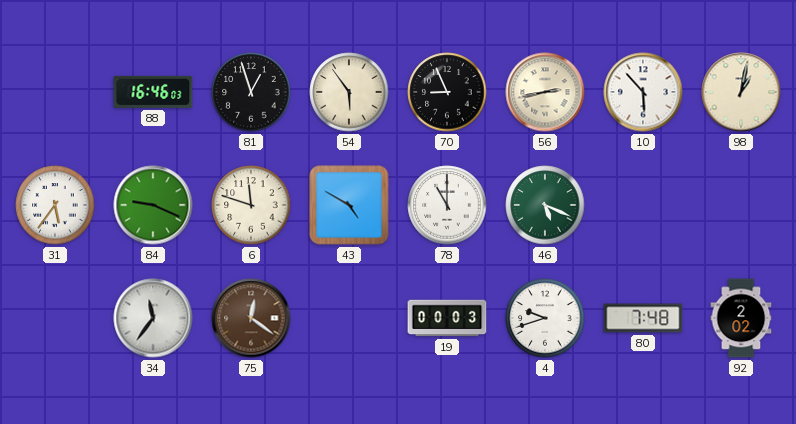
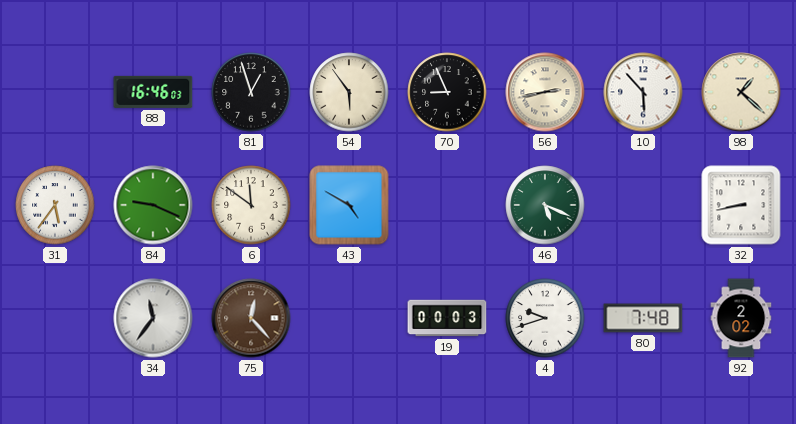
98: 1:02 -> 1:22
6: 11:48 -> 11:51
78: 11:00 -> none
32: none -> 8:43
75: 12:21 -> 12:23
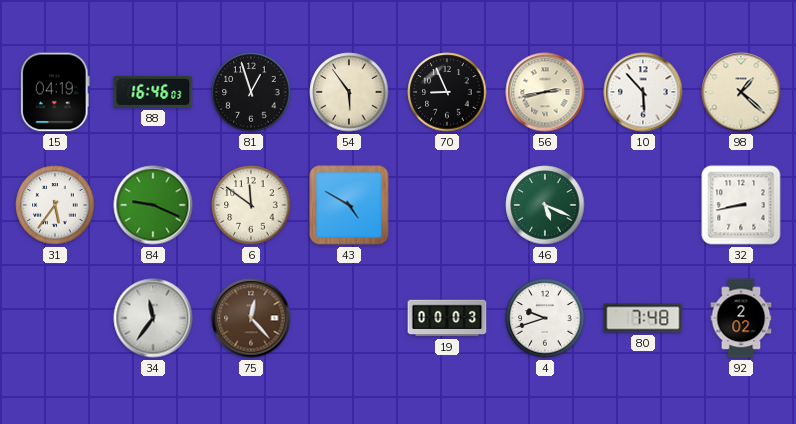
15: none -> 04:19
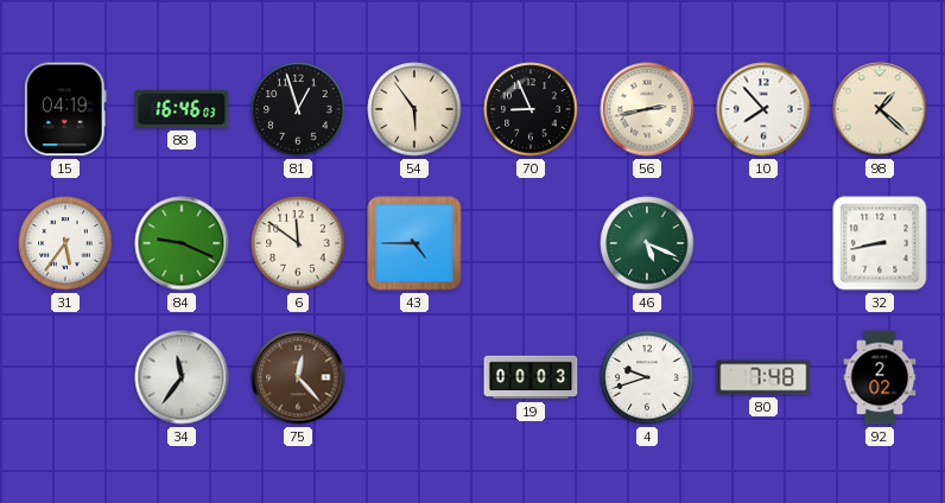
10: 5:53 -> 7:53
43: 4:50 -> 4:45
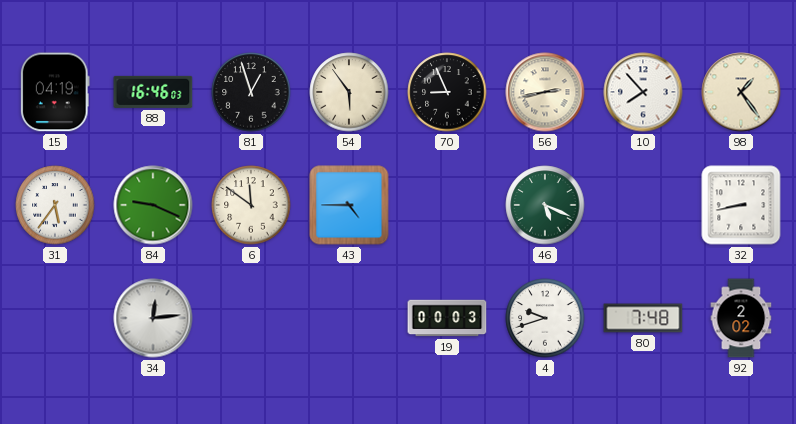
98: 1:22 -> 1:24
34: 11:36 -> 12:14
75: 12:23 -> none
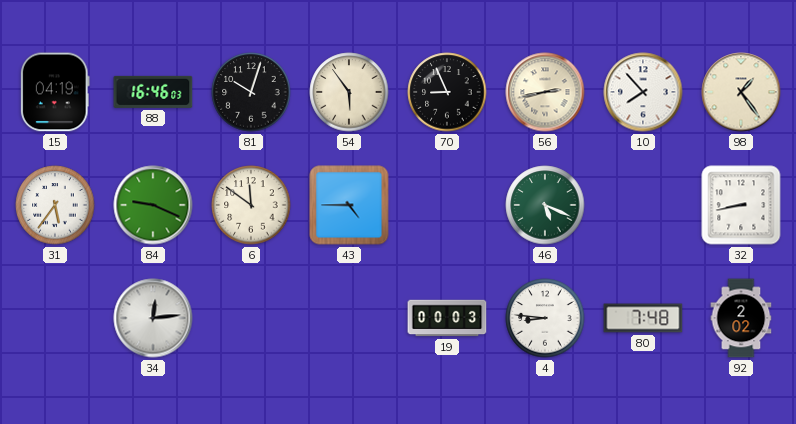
81: 12:57 -> 10:03
4: 9:42 -> 8:46
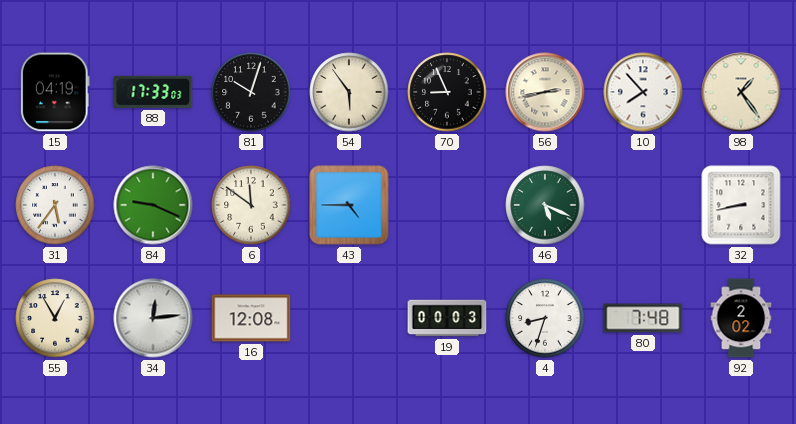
88: 16:46 -> 17:33
55: none -> 12:55
16: none -> 12:08
4: 8:46 -> 8:33
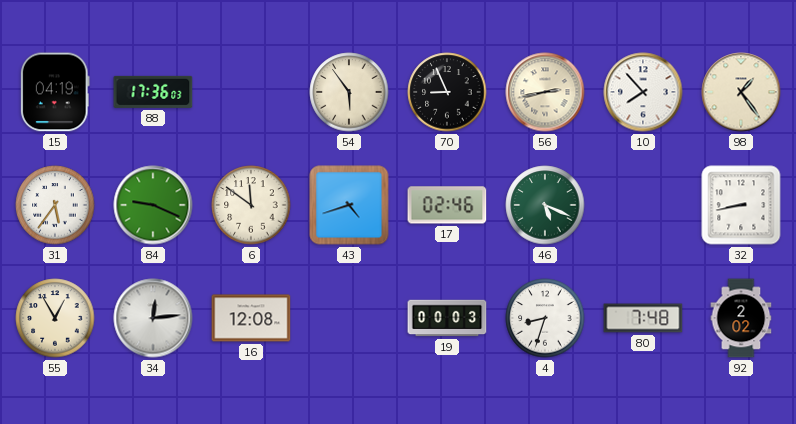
88: 17:33 -> 17:36
81: 10:03 -> none
43: 4:45 -> 4:42
17: none -> 02:46
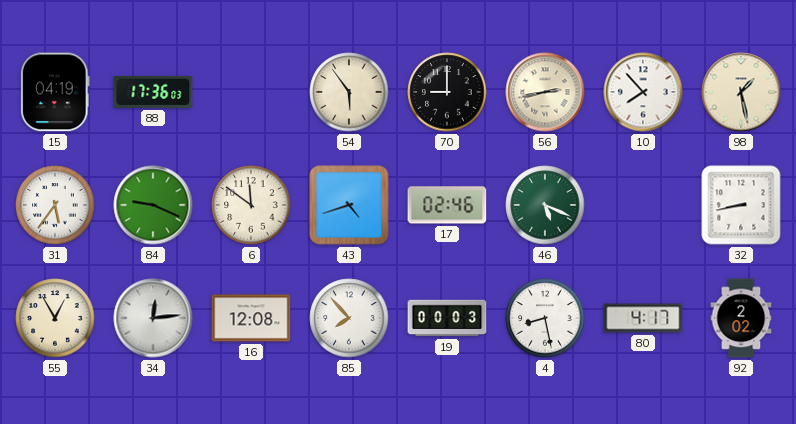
70: 8:56 -> 9:00
98: 1:24 -> 1:28
85: none -> 7:53
4: 8:33 -> 8:28
80: 7:48 -> 4:17
